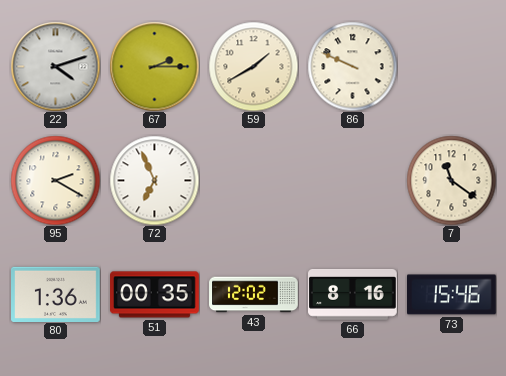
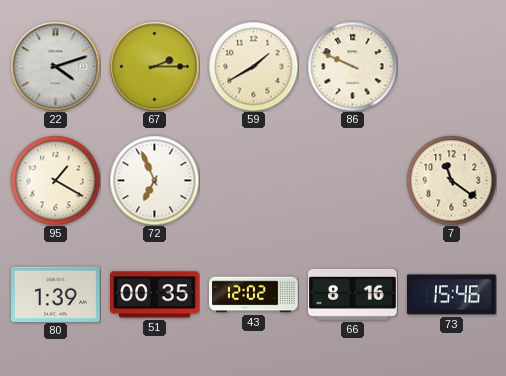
95: 2:20 -> 1:20
80: 1:36 -> 1:39
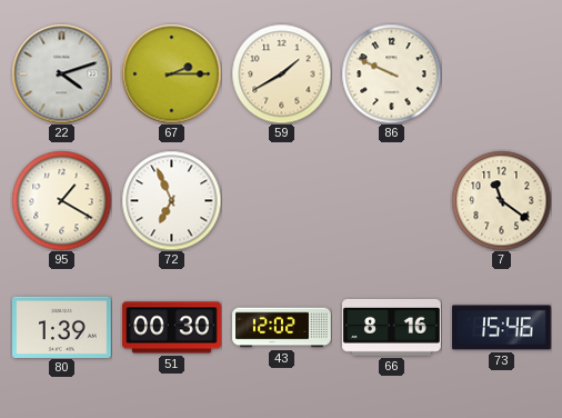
51: 00:35 -> 00:30
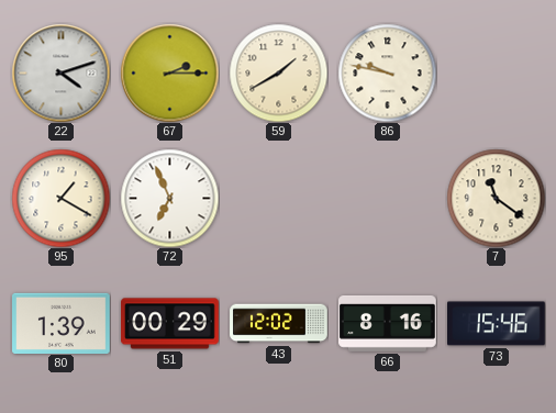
86: 9:49 -> 9:47
51: 00:30 -> 00:29
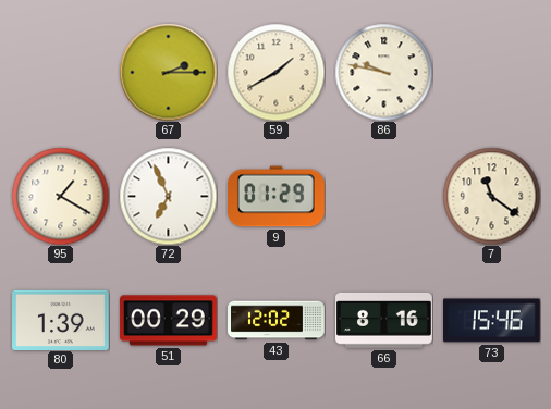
22: 4:12 -> none
9: none -> 01:29
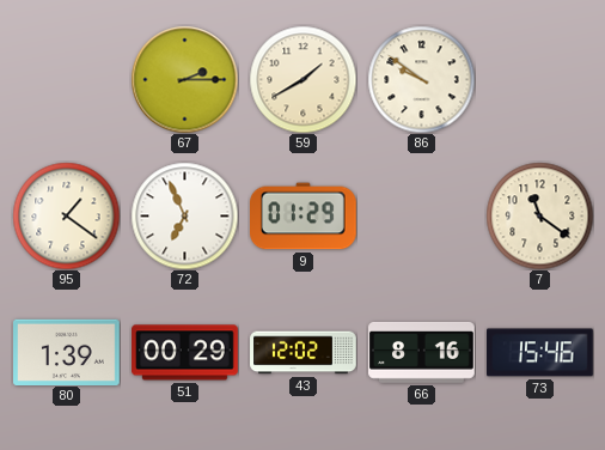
86: 9:47 -> 9:51
95: 1:20 -> 1:21
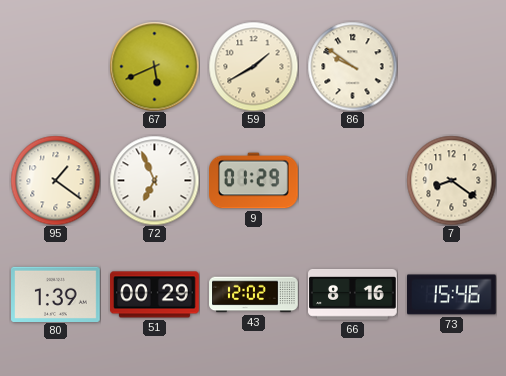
67: 2:15 -> 5:41
7: 11:21 -> 8:21
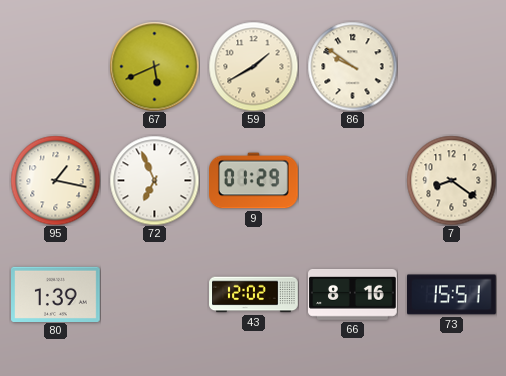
95: 1:21 -> 1:17
51: 00:29 -> none
73: 15:46 -> 15:51
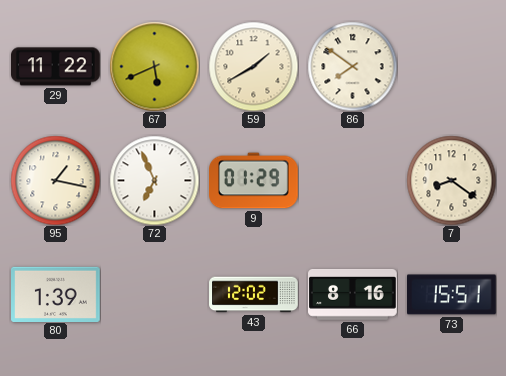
29: none -> 11:22
86: 9:51 -> 7:51
